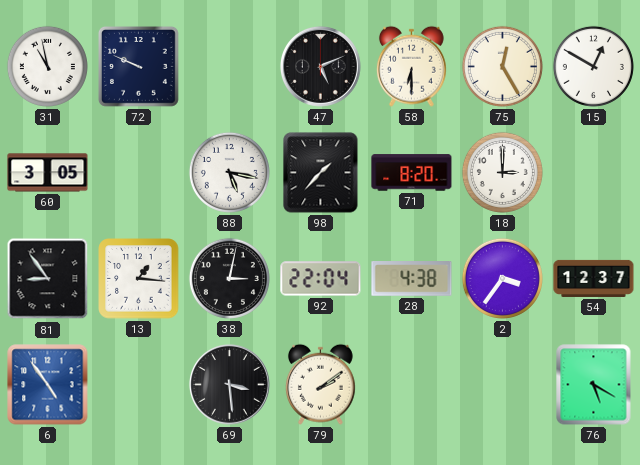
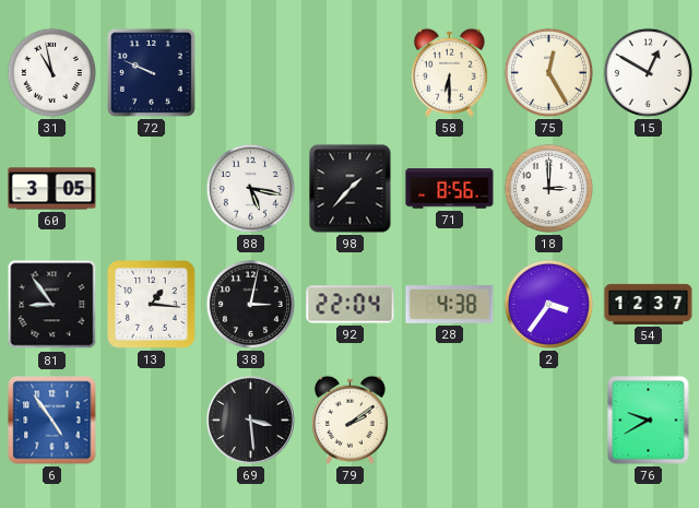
47: 5:11 -> none
71: 8:20 -> 8:56
76: 5:20 -> 9:40
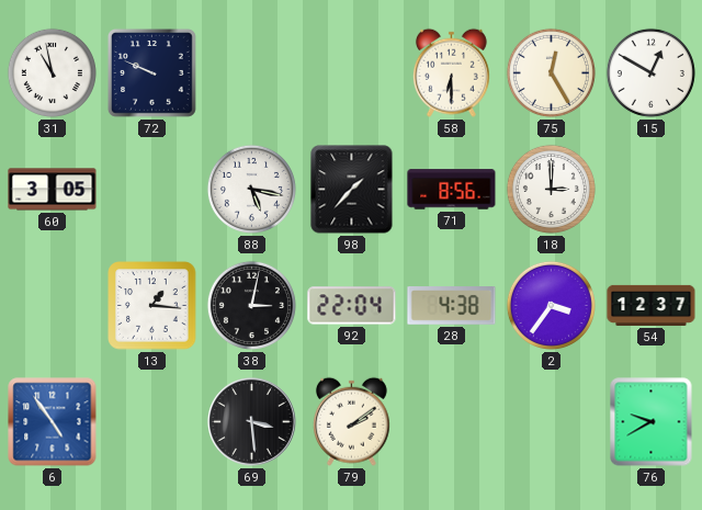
81: 8:54 -> none
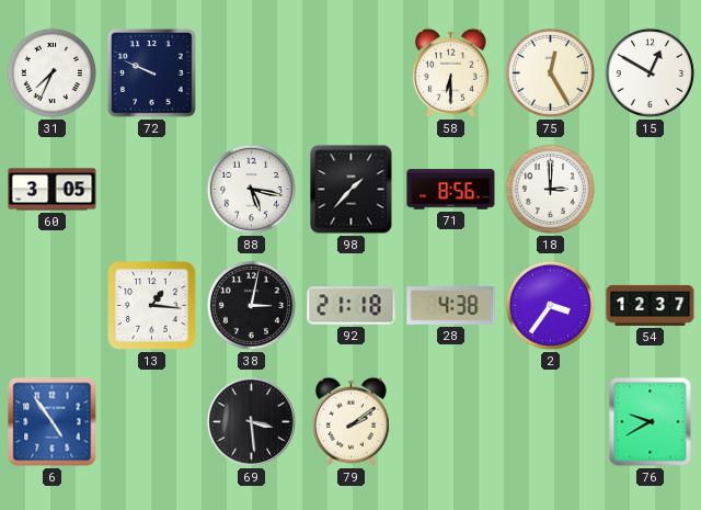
31: 10:58 -> 7:34
92: 22:04 -> 21:18
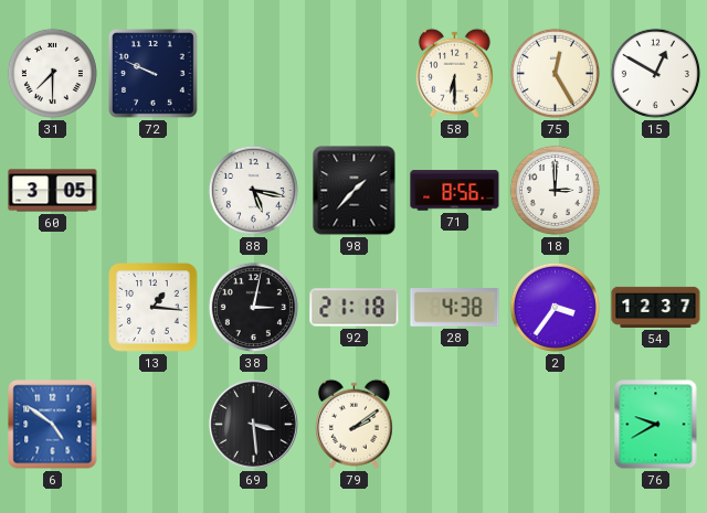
31: 7:34 -> 7:30
6: 4:54 -> 4:51
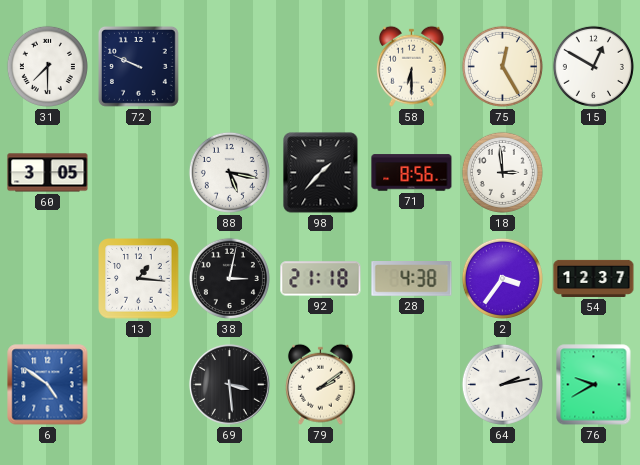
18: 3:00 -> 2:59
64: none -> 2:13
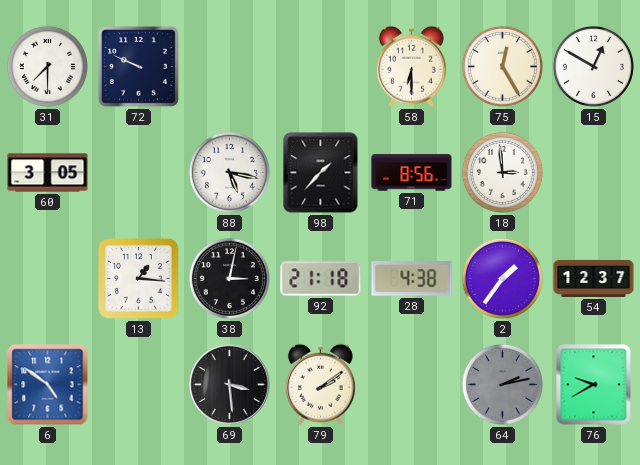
2: 3:36 -> 1:36
64 dial: white -> grey
